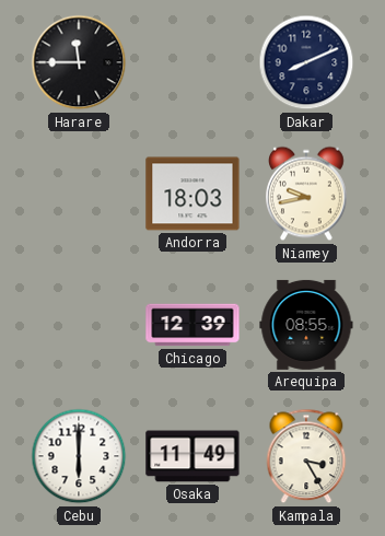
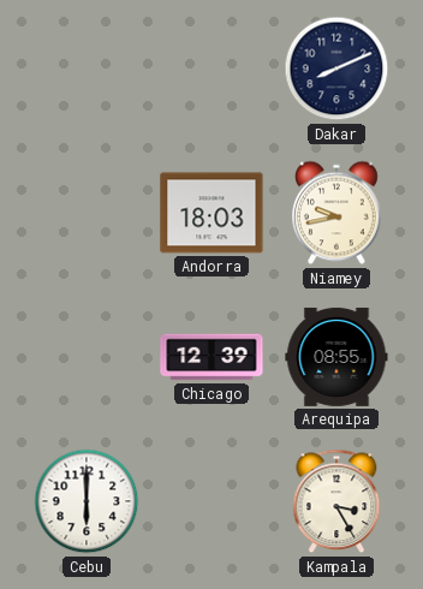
Harare: 11:45 -> none
Osaka: 11:49 -> none
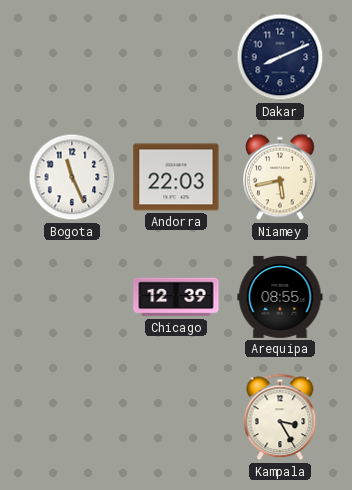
Bogota: none -> 11:26
Andorra: 18:03 -> 22:03
Niamey: 9:43 -> 5:43
Cebu: 6:00 -> none
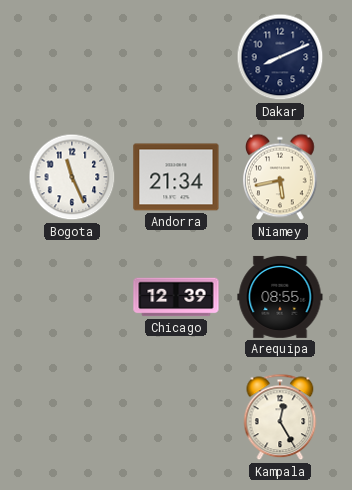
Andorra: 22:03 -> 21:34
Kampala: 3:25 -> 12:25
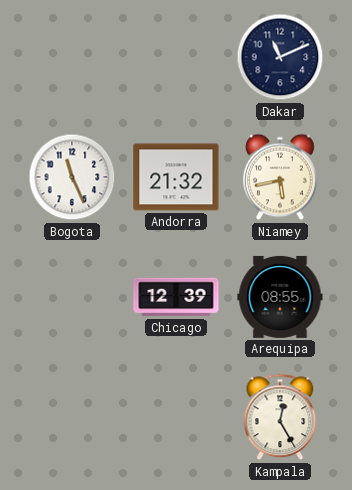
Dakar: 8:11 -> 11:11
Andorra: 21:34 -> 21:32
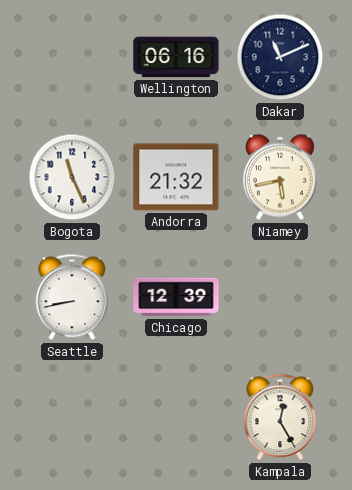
Wellington: none -> 06:16
Seattle: none -> 8:43
Arequipa: 08:55 -> none
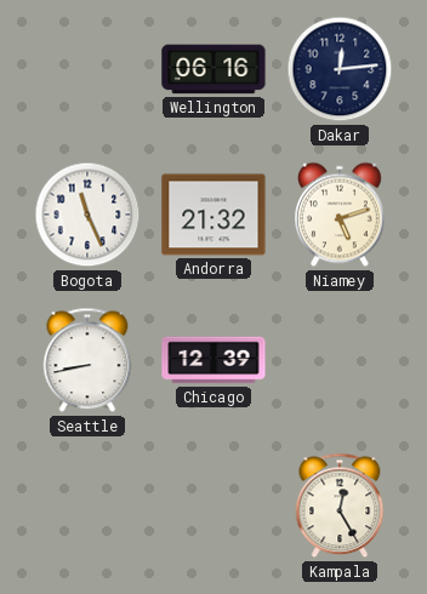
Dakar: 11:11 -> 12:14
Niamey: 5:43 -> 5:12
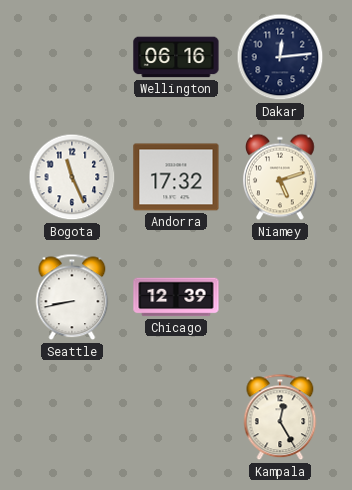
Andorra: 21:32 -> 17:32
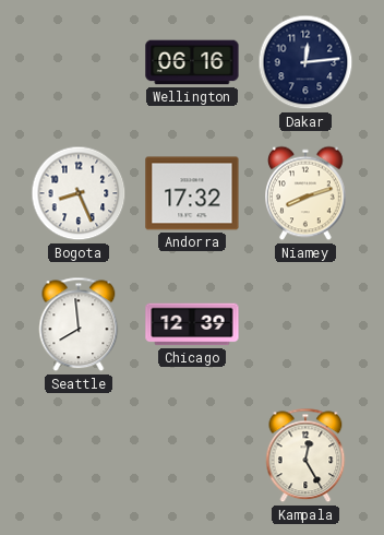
Bogota: 11:26 -> 8:26
Niamey: 5:12 -> 8:12
Seattle: 8:43 -> 7:59
